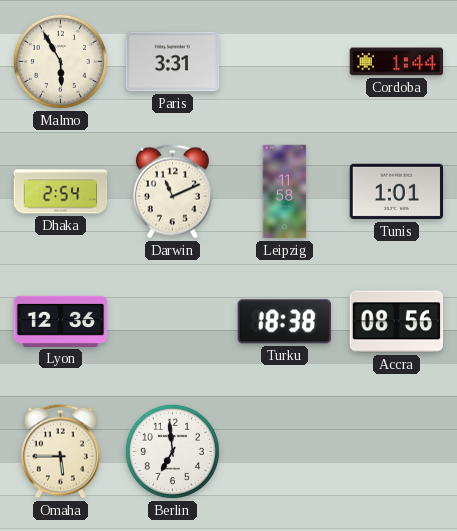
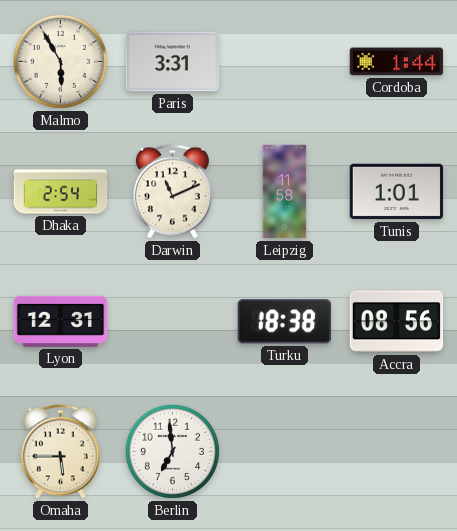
Lyon: 12:36 -> 12:31
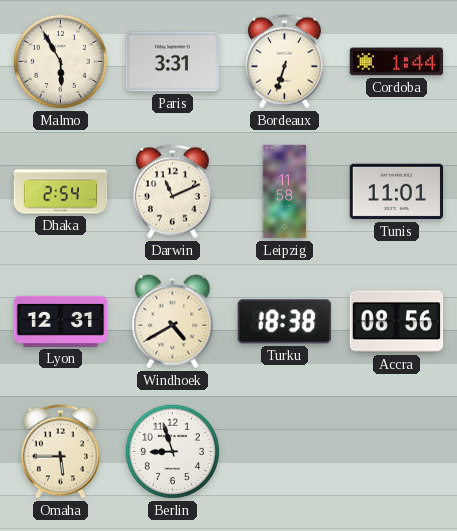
Bordeaux: none -> 6:33
Tunis: 1:01 -> 11:01
Windhoek: none -> 4:40
Berlin: 6:59 -> 8:57
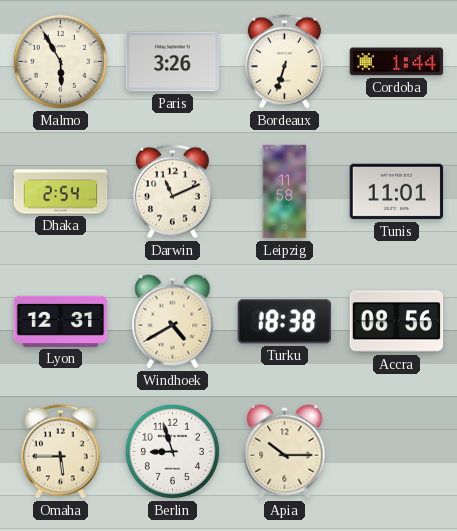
Paris: 3:31 -> 3:26
Apia: none -> 10:15
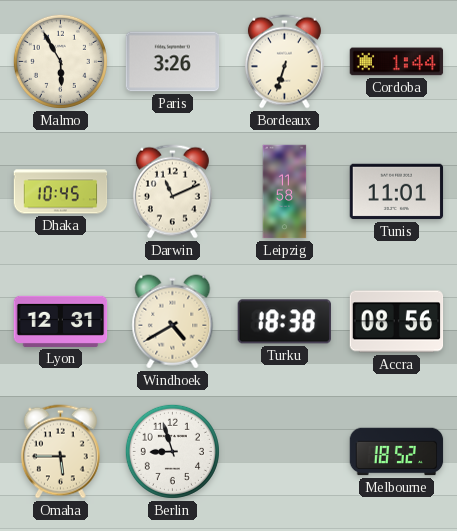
Dhaka: 2:54 -> 10:45
Apia: 10:15 -> none
Melbourne: none -> 18:52
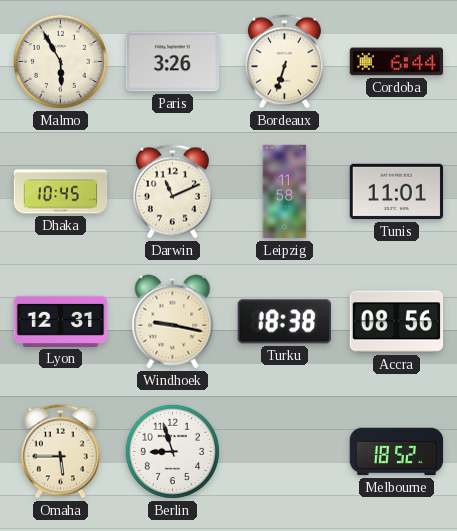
Cordoba: 1:44 -> 6:44
Windhoek: 4:40 -> 9:17
